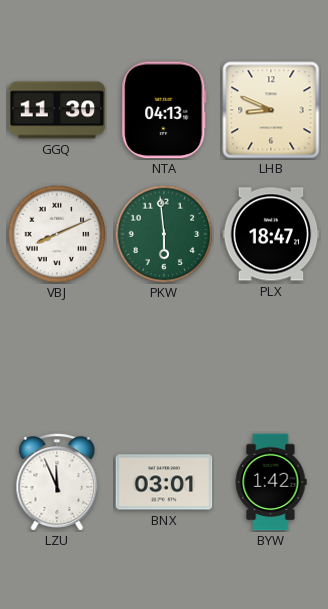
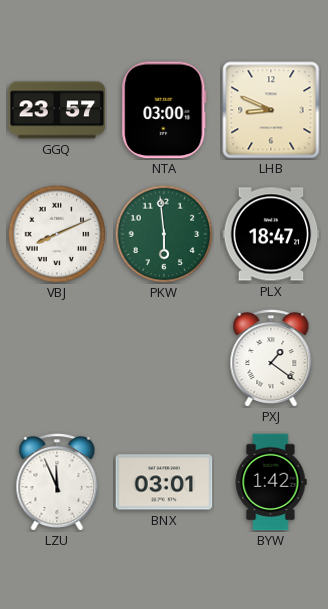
GGQ: 11:30 -> 23:57
NTA: 04:13 -> 03:00
PXJ: none -> 1:21
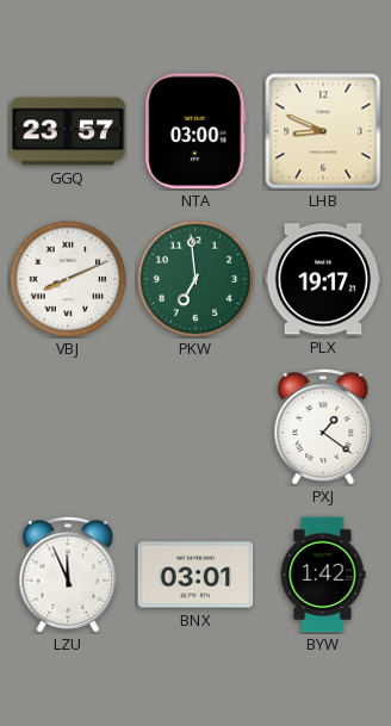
PKW: 5:59 -> 6:59
PLX: 18:47 -> 19:17
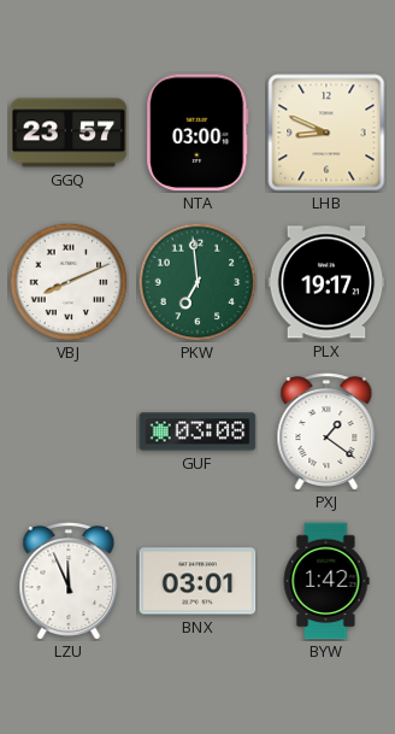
GUF: none -> 03:08
